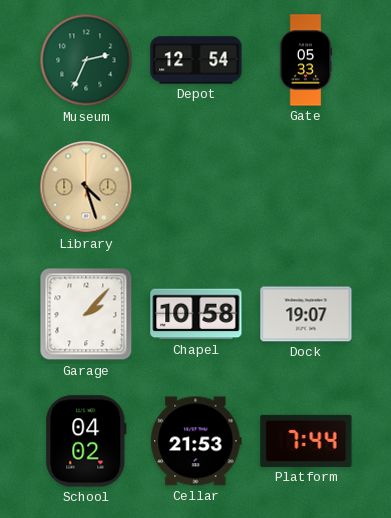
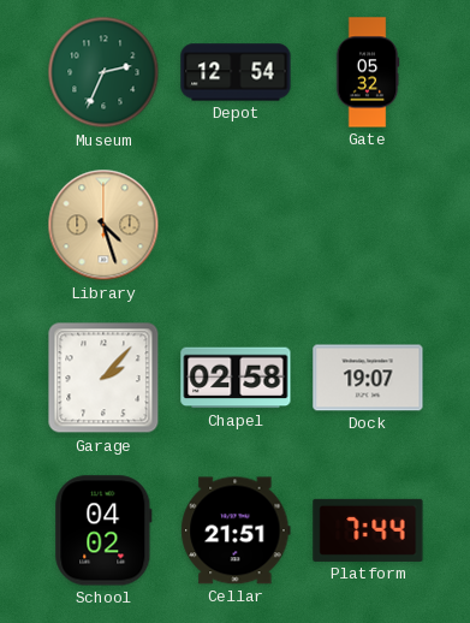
Gate: 05:33 -> 05:32
Chapel: 10:58 -> 02:58
Cellar: 21:53 -> 21:51
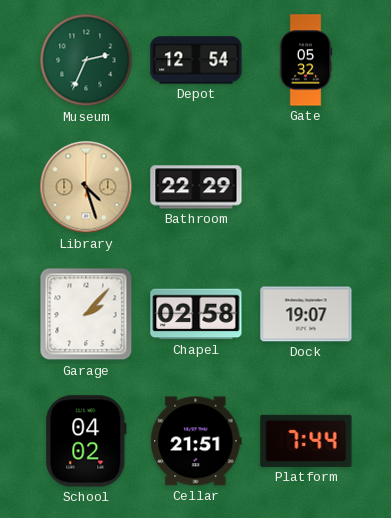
Bathroom: none -> 22:29
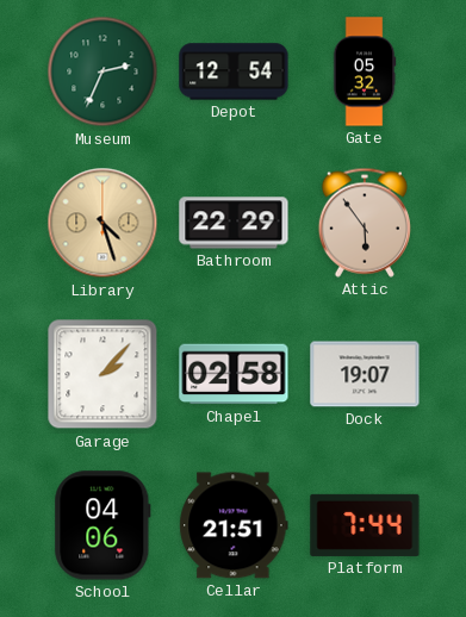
Attic: none -> 5:54
School: 04:02 -> 04:06
